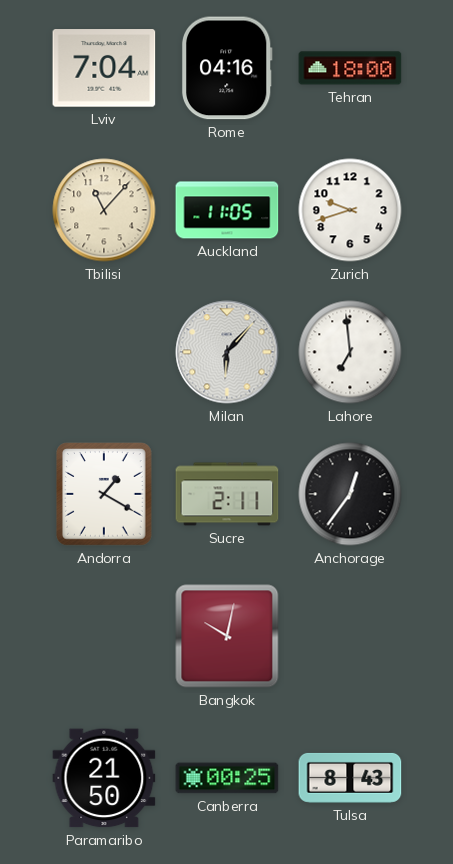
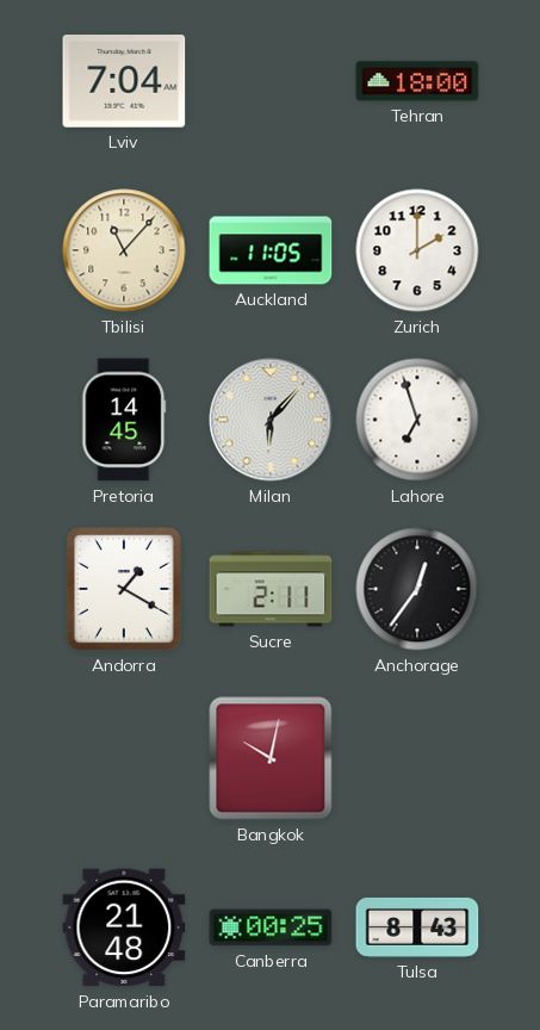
Rome: 04:16 -> none
Zurich: 9:42 -> 2:00
Pretoria: none -> 14:45
Lahore: 6:59 -> 6:57
Paramaribo: 21:50 -> 21:48
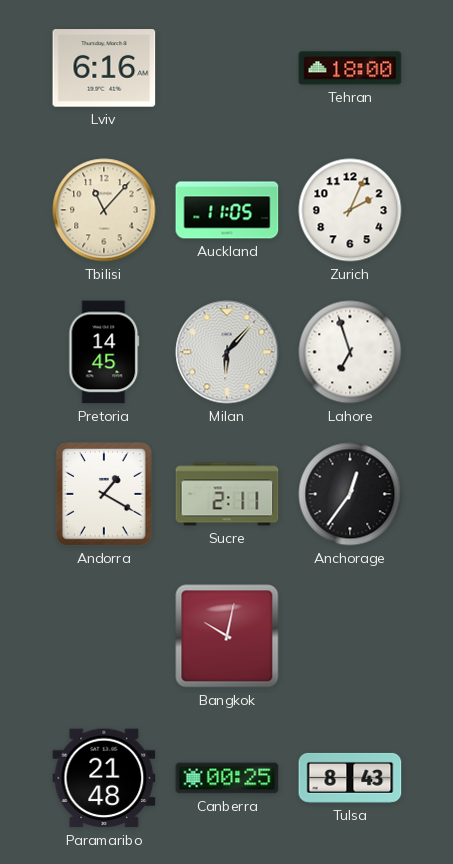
Lviv: 7:04 -> 6:16
Zurich: 2:00 -> 2:04
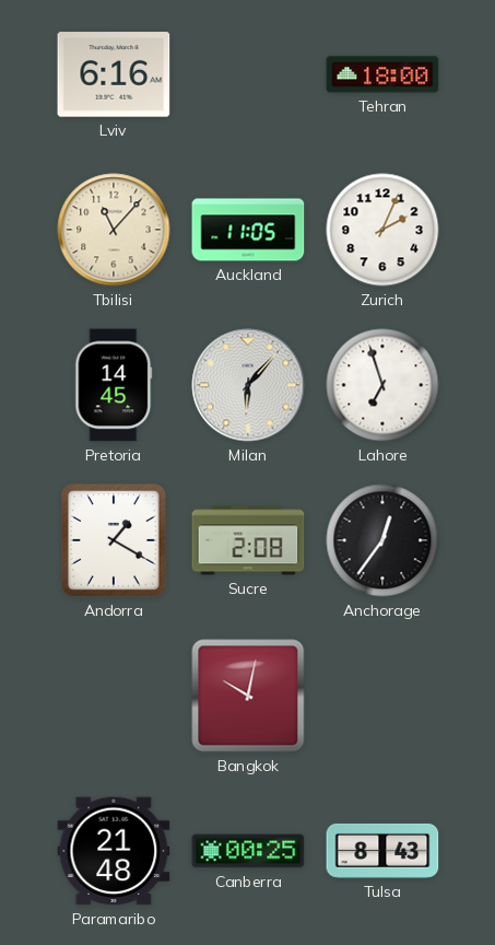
Sucre: 2:11 -> 2:08
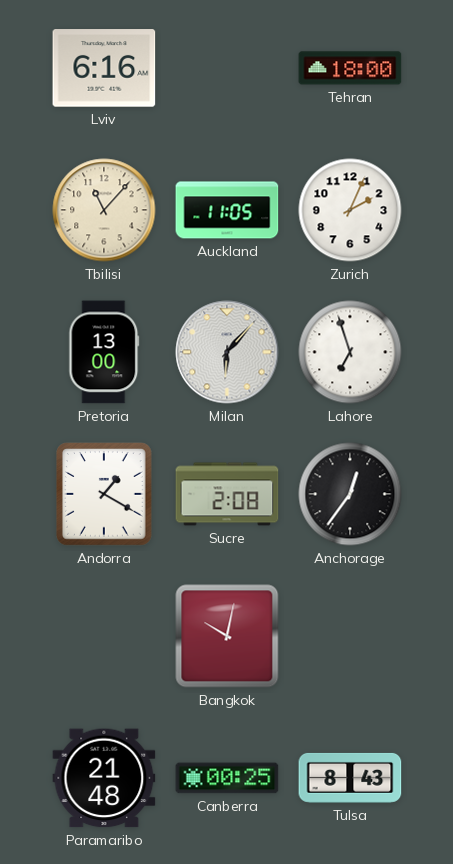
Pretoria: 14:45 -> 13:00
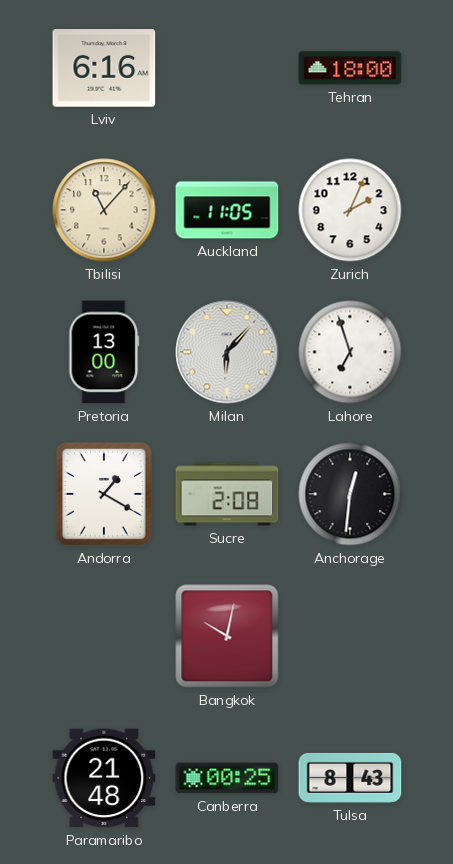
Anchorage: 12:36 -> 12:31
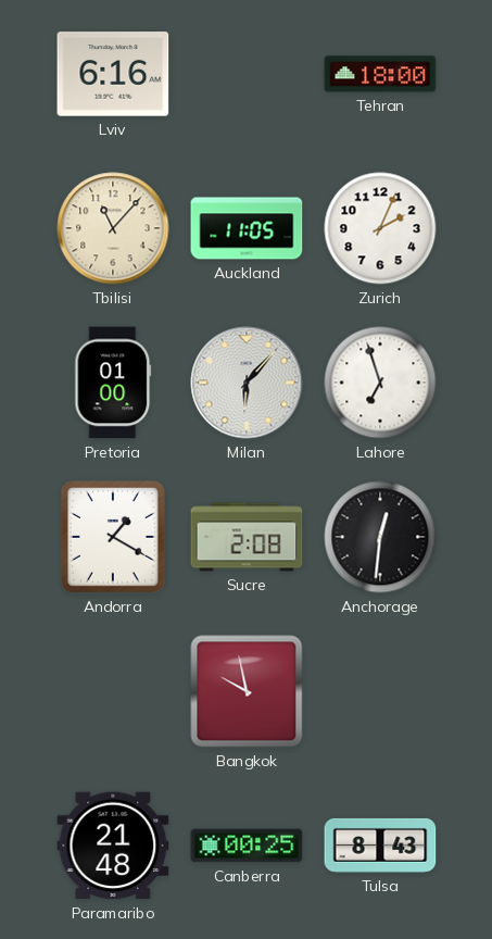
Pretoria: 13:00 -> 01:00
Bangkok: 10:02 -> 9:58
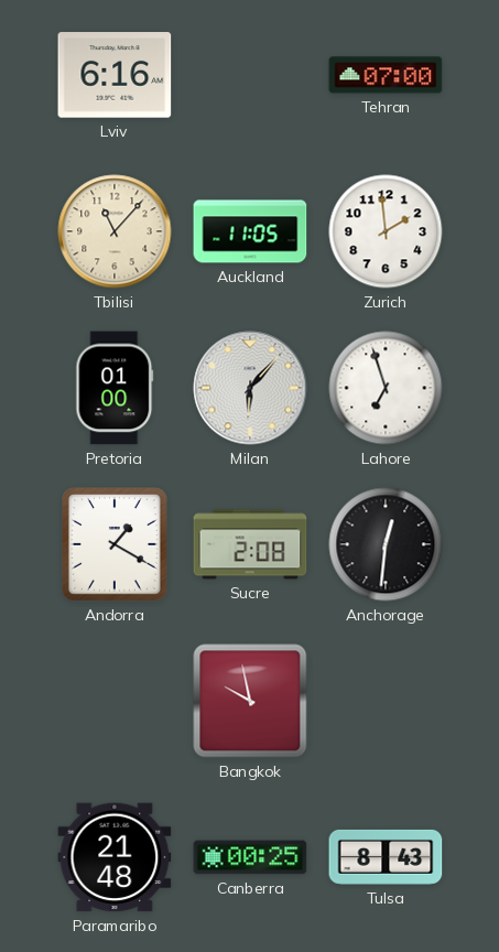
Tehran: 18:00 -> 07:00
Zurich: 2:04 -> 1:59
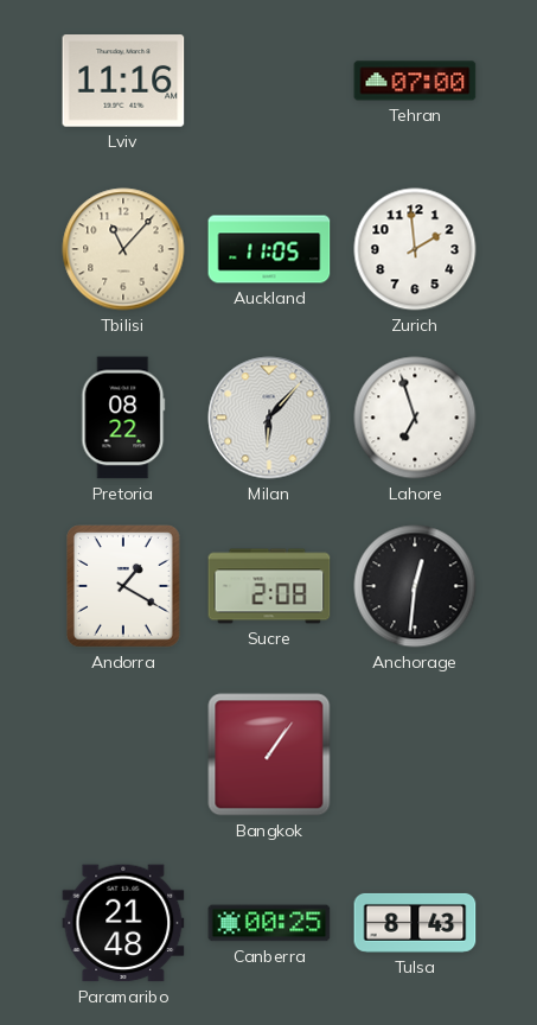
Lviv: 6:16 -> 11:16
Pretoria: 01:00 -> 08:22
Bangkok: 9:58 -> 1:06
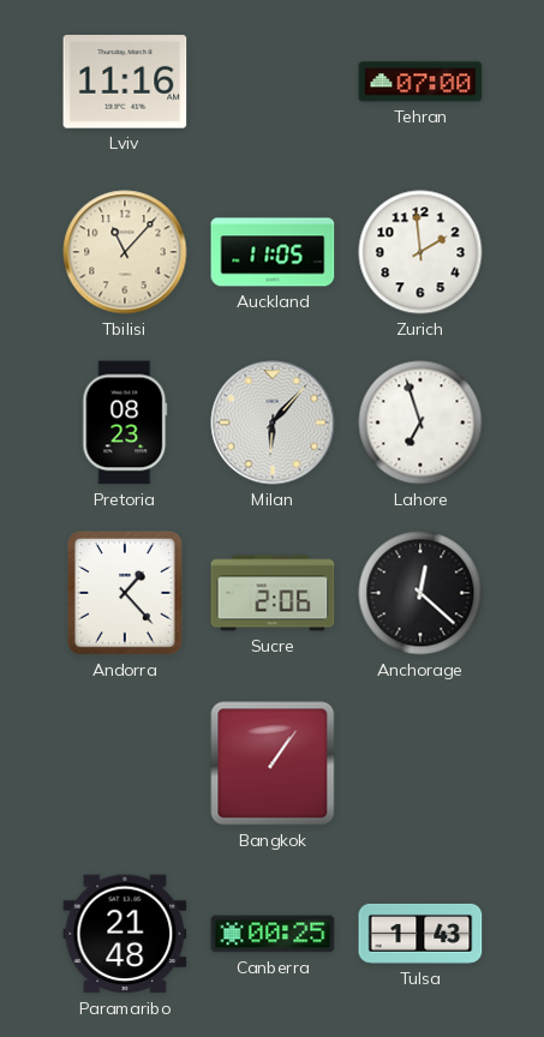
Pretoria: 08:22 -> 08:23
Andorra: 1:20 -> 1:23
Sucre: 2:08 -> 2:06
Anchorage: 12:31 -> 12:22
Tulsa: 8:43 -> 1:43
